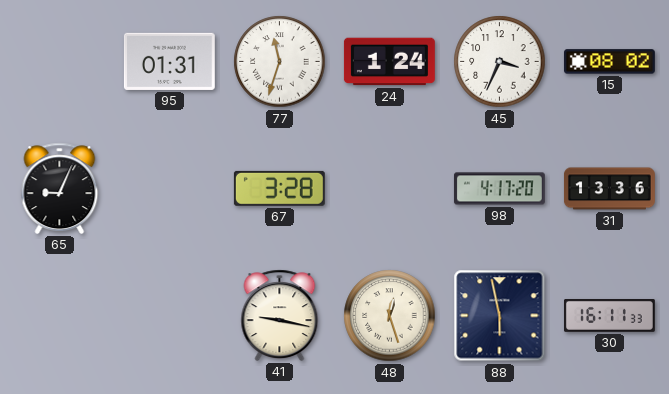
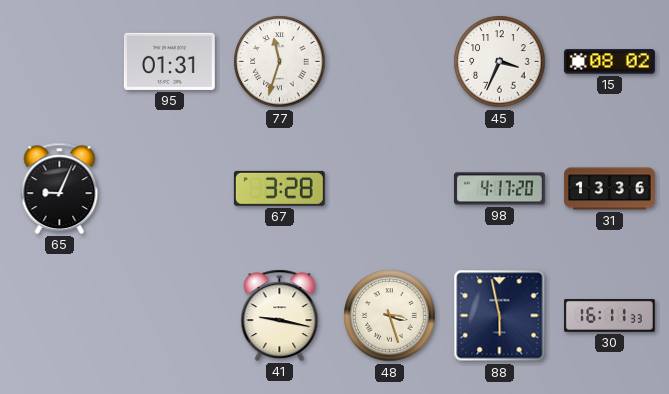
24: 1:24 -> none
48: 12:27 -> 3:27
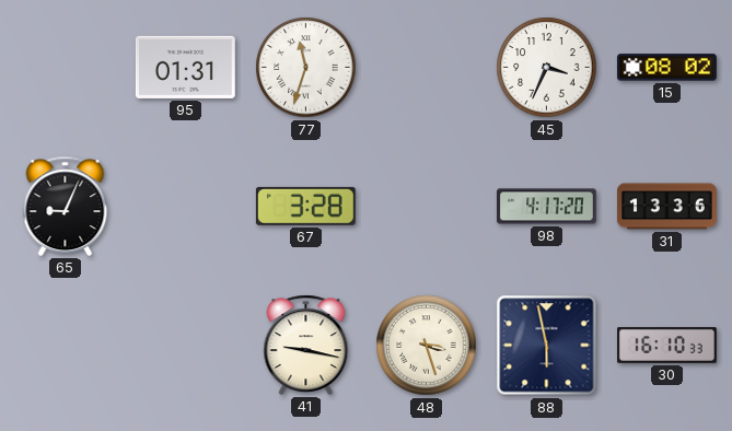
30: 16:11 -> 16:10
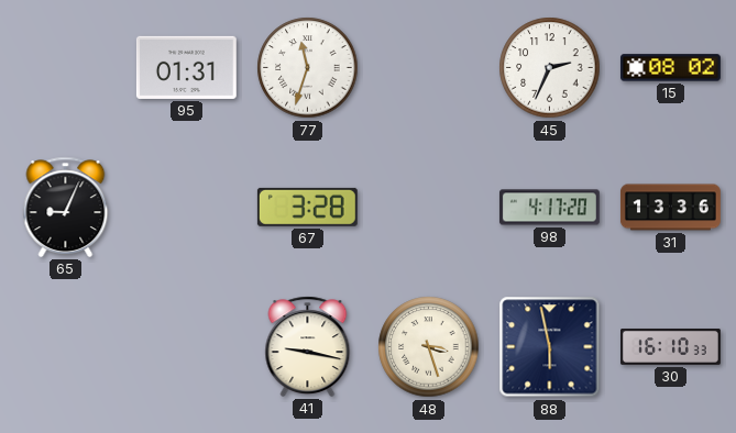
45: 3:34 -> 2:34
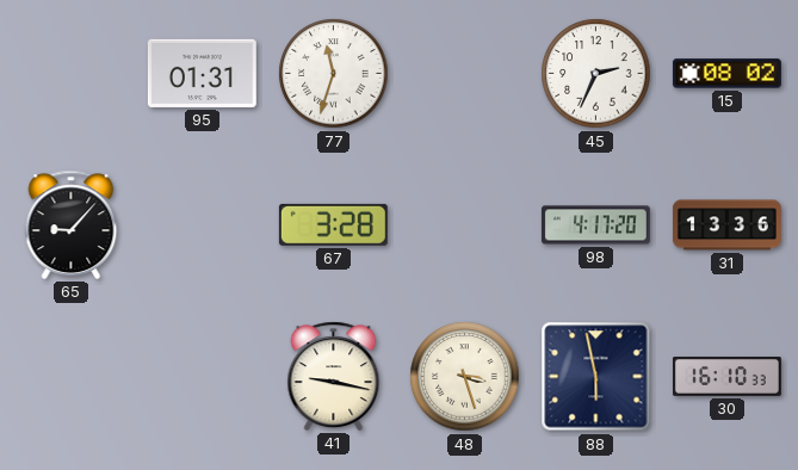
65: 9:04 -> 9:07
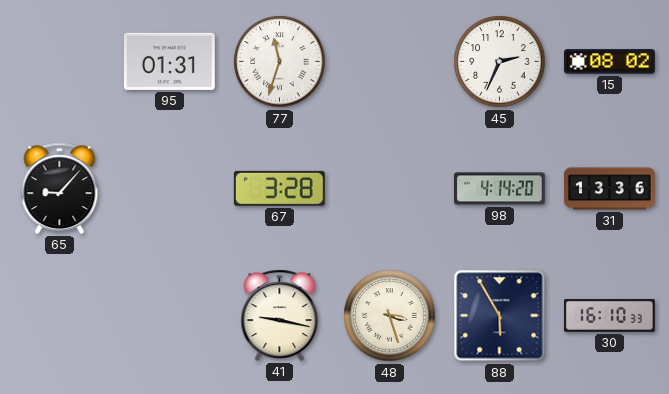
98: 4:17 -> 4:14
88: 5:58 -> 5:55
